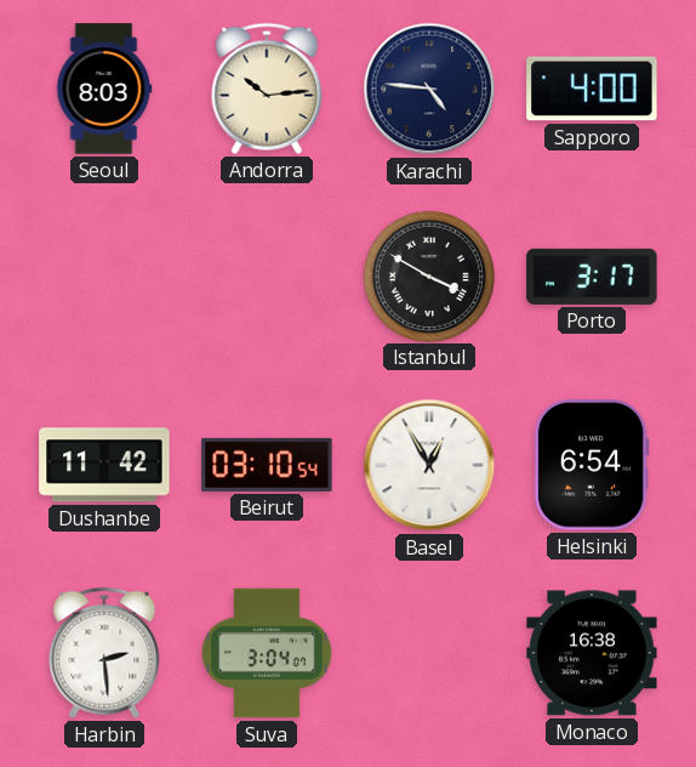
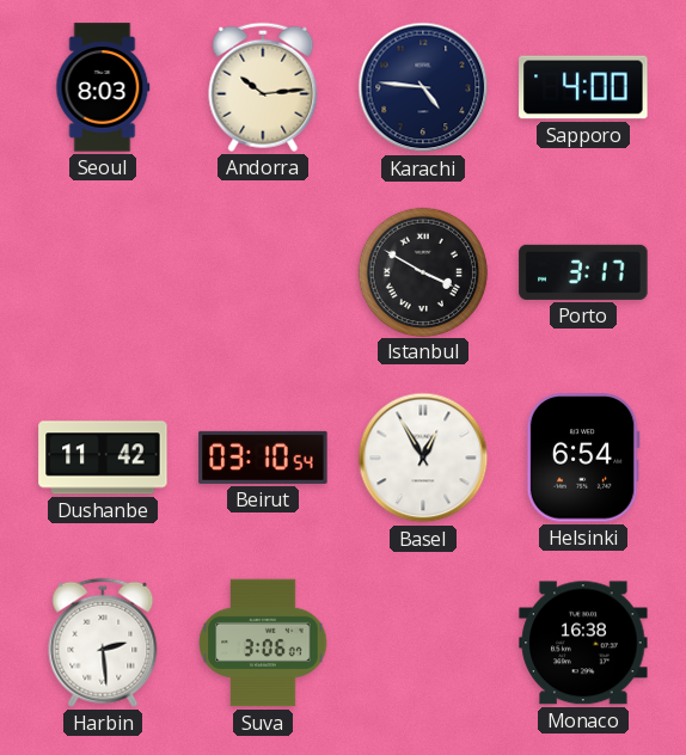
Suva: 3:04 -> 3:06
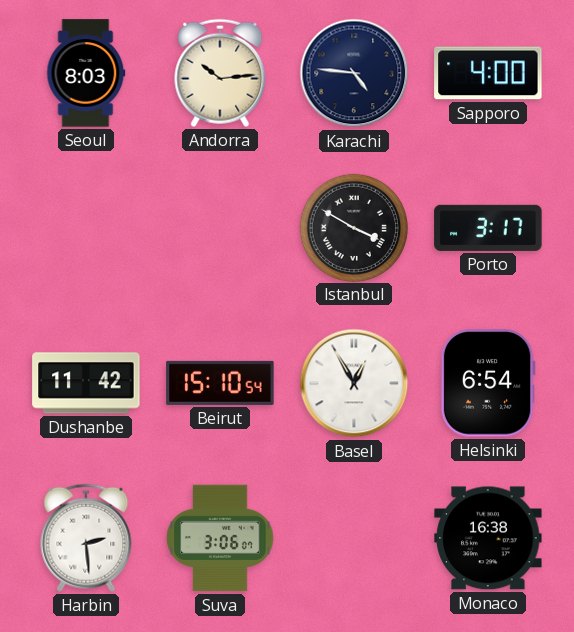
Beirut: 03:10 -> 15:10
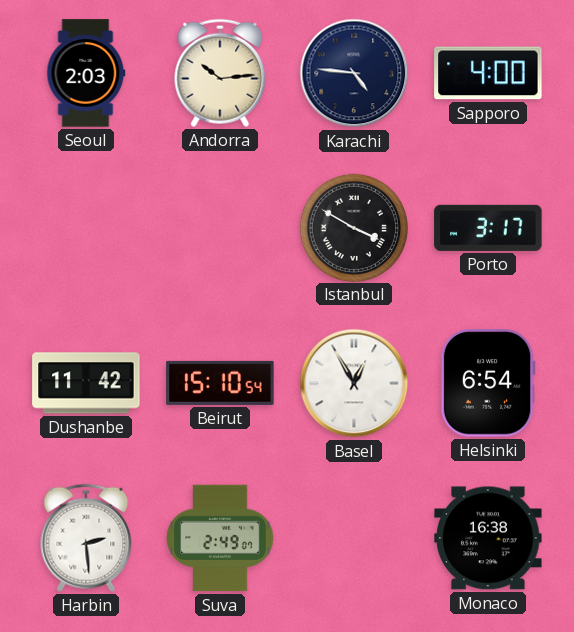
Seoul: 8:03 -> 2:03
Suva: 3:06 -> 2:49
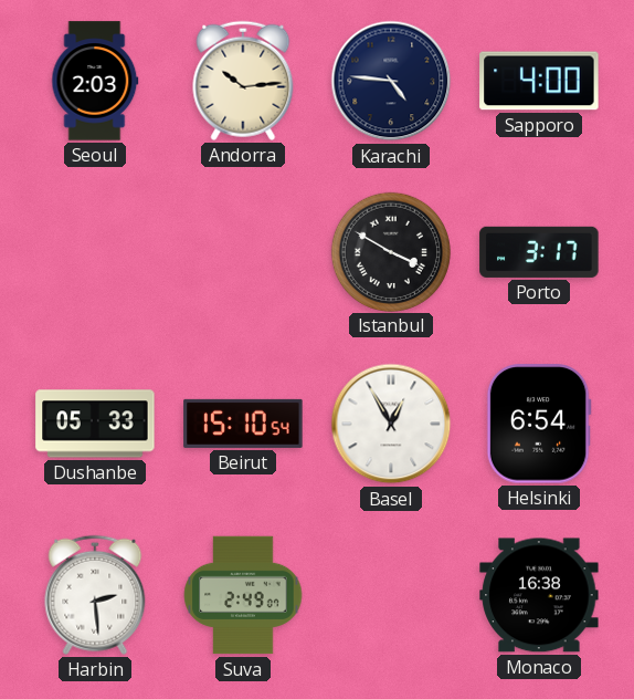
Dushanbe: 11:42 -> 05:33
